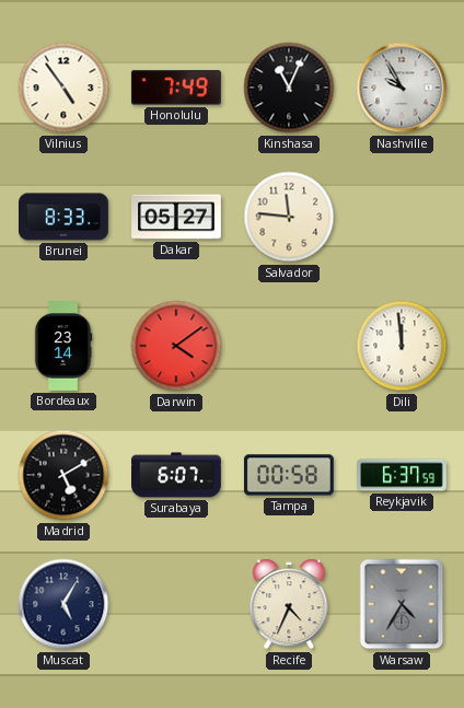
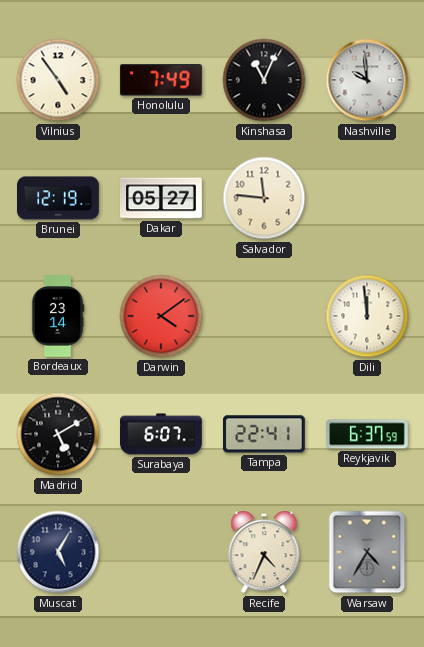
Nashville: 9:55 -> 9:59
Brunei: 8:33 -> 12:19
Tampa: 00:58 -> 22:41
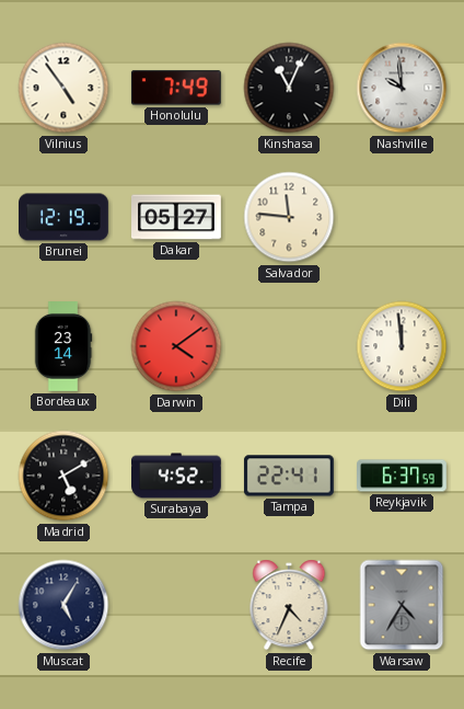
Surabaya: 6:07 -> 4:52
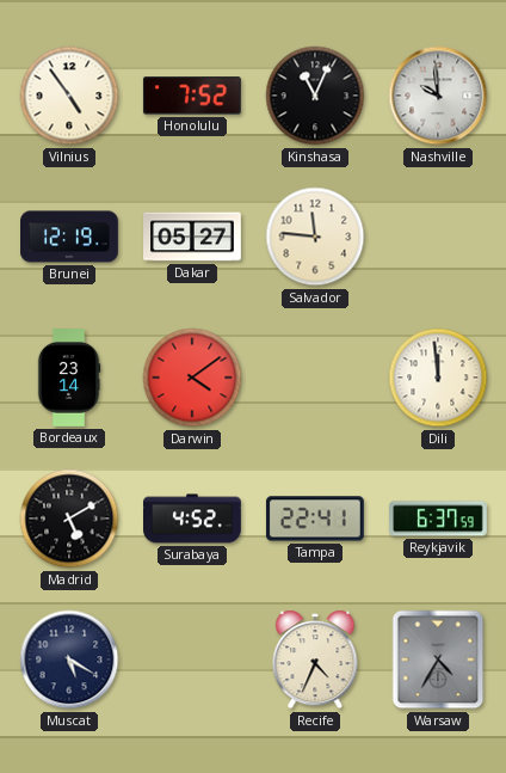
Honolulu: 7:49 -> 7:52
Muscat: 5:05 -> 5:20
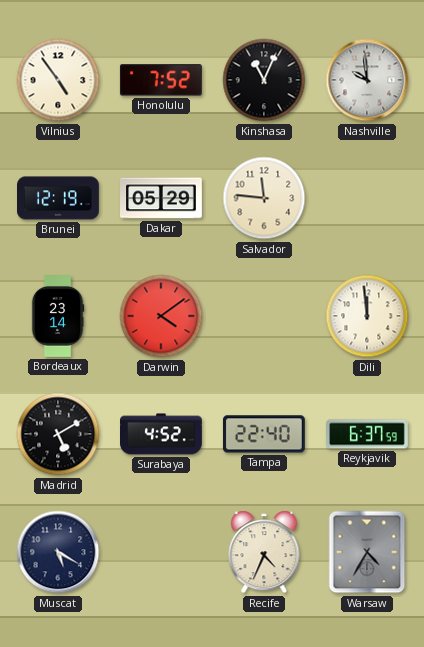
Dakar: 05:27 -> 05:29
Tampa: 22:41 -> 22:40
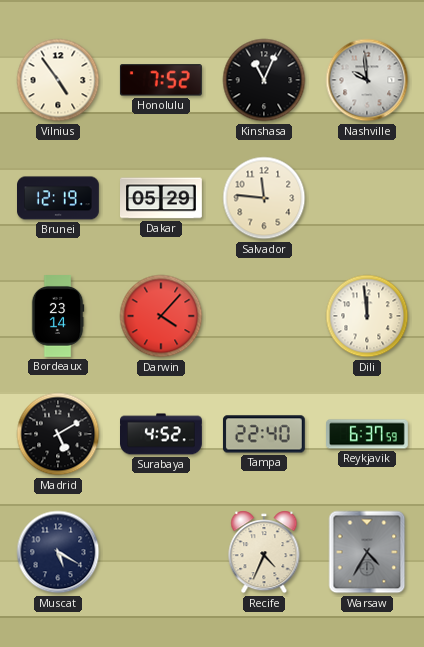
Darwin: 4:09 -> 4:07
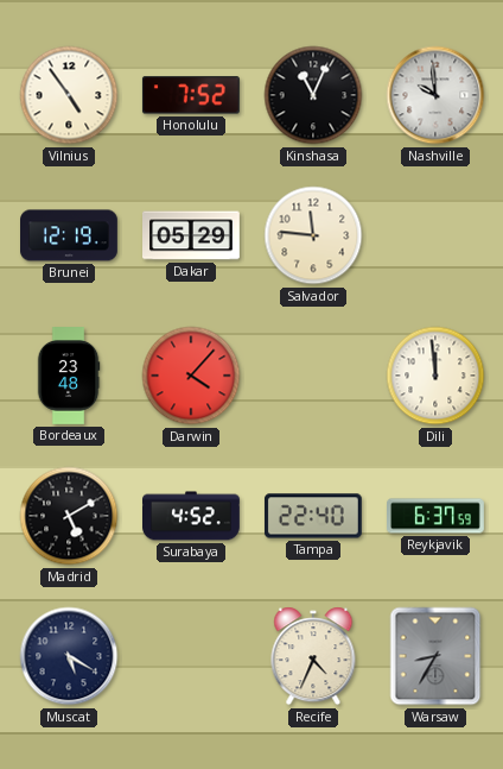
Bordeaux: 23:14 -> 23:48
Warsaw: 4:35 -> 8:35
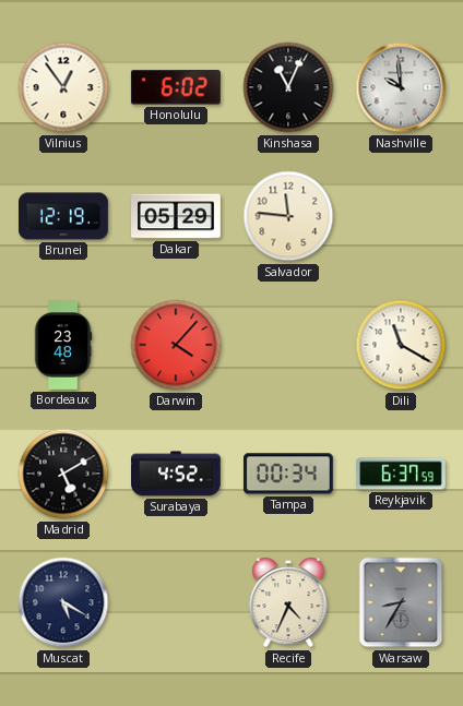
Vilnius: 4:54 -> 12:54
Honolulu: 7:52 -> 6:02
Dili: 11:59 -> 11:20
Tampa: 22:40 -> 00:34
